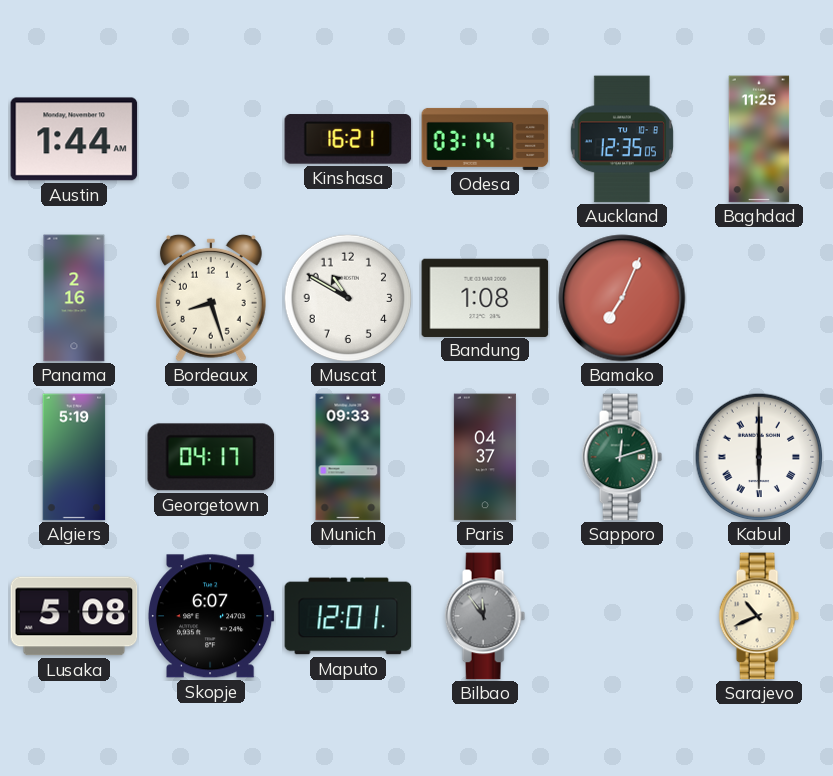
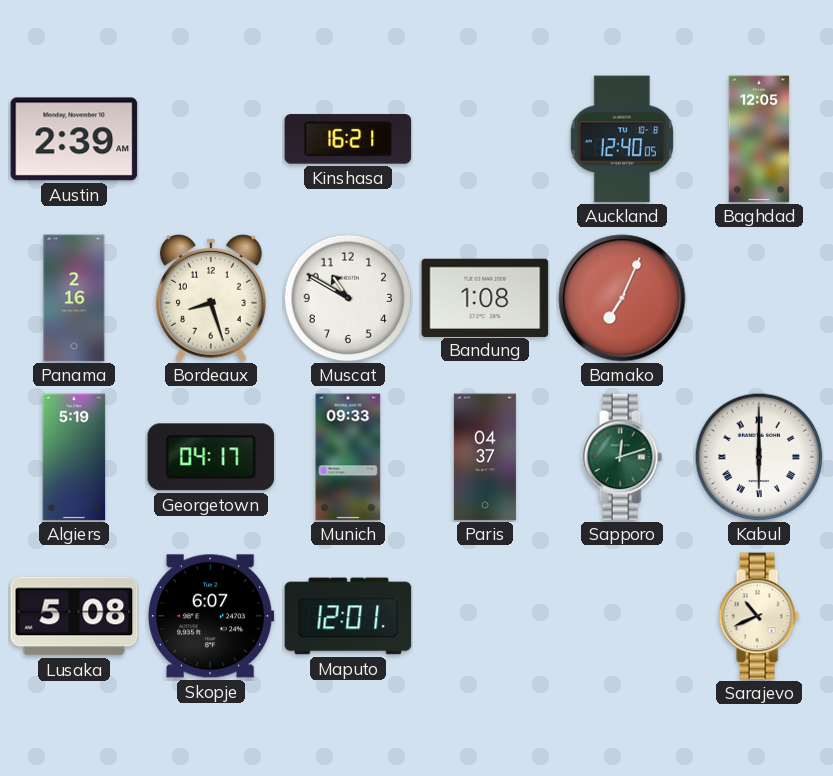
Austin: 1:44 -> 2:39
Odesa: 03:14 -> none
Auckland: 12:35 -> 12:40
Baghdad: 11:25 -> 12:05
Bilbao: 11:54 -> none
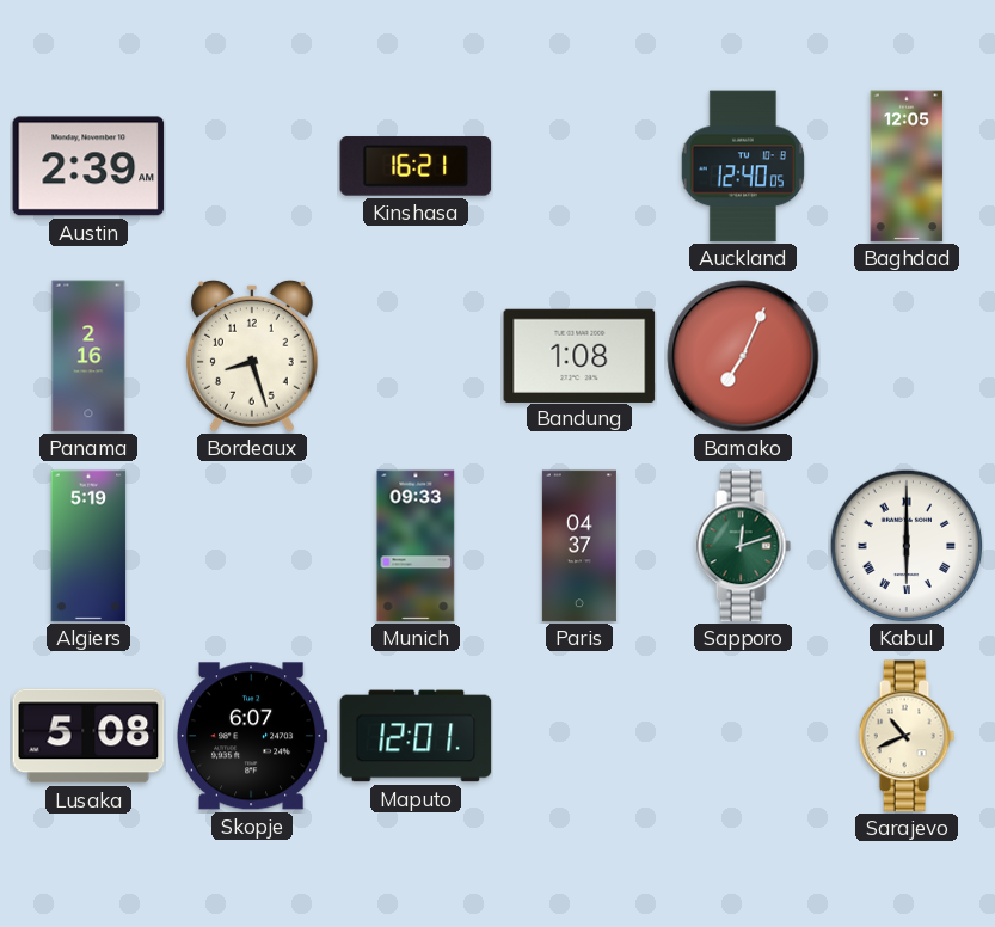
Muscat: 10:50 -> none
Georgetown: 04:17 -> none
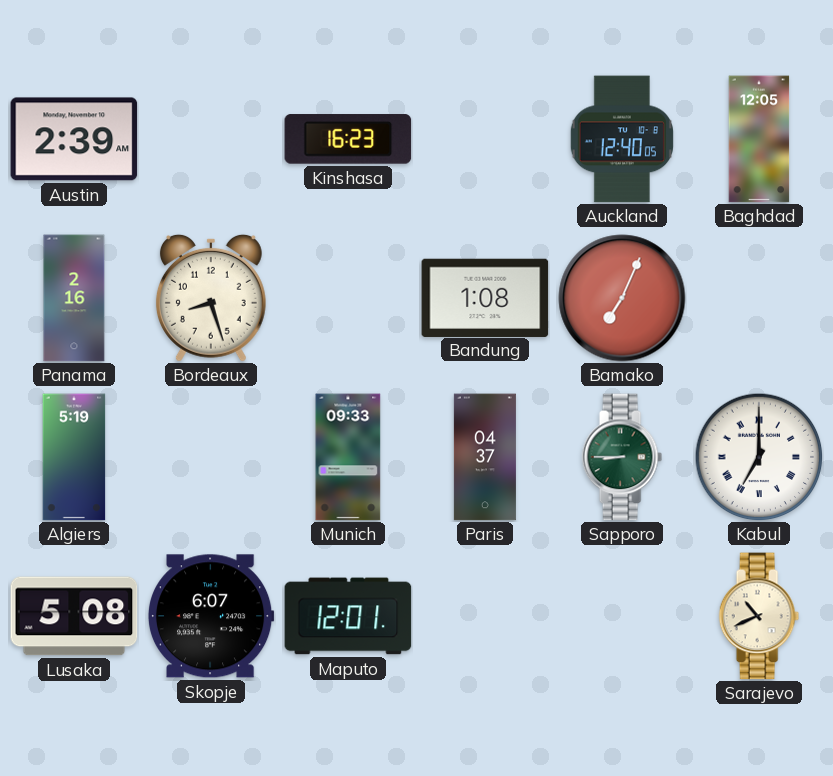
Kinshasa: 16:21 -> 16:23
Sapporo: 12:12 -> 8:45
Kabul: 6:00 -> 7:00
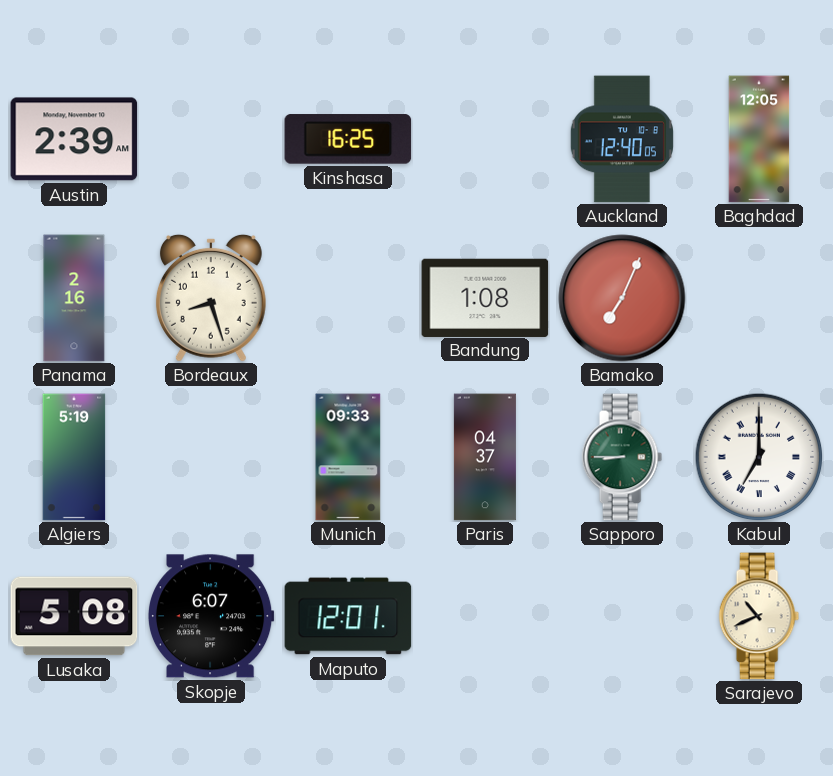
Kinshasa: 16:23 -> 16:25
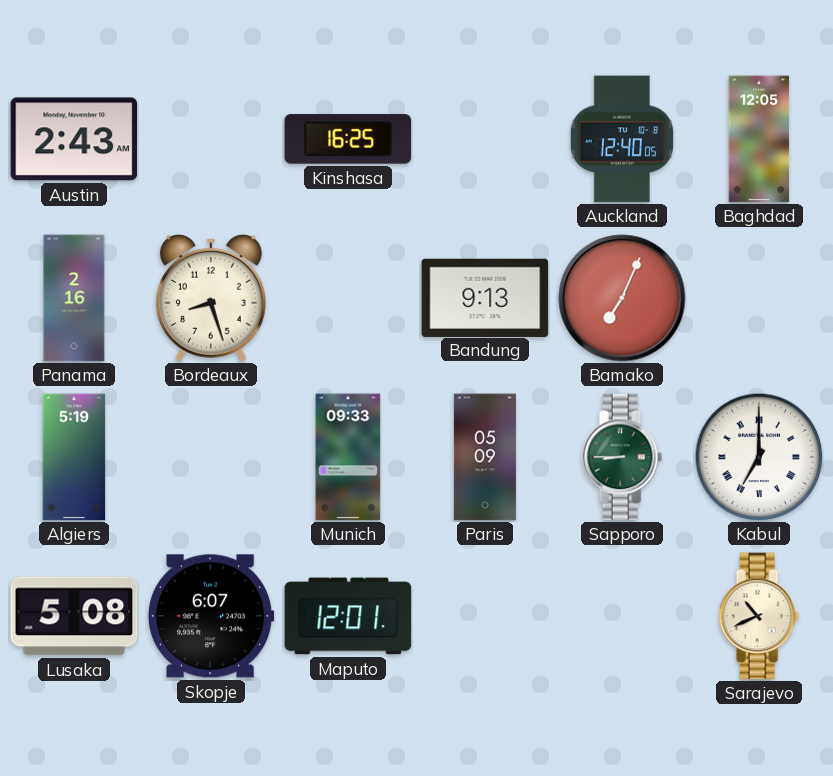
Austin: 2:39 -> 2:43
Bandung: 1:08 -> 9:13
Paris: 04:37 -> 05:09
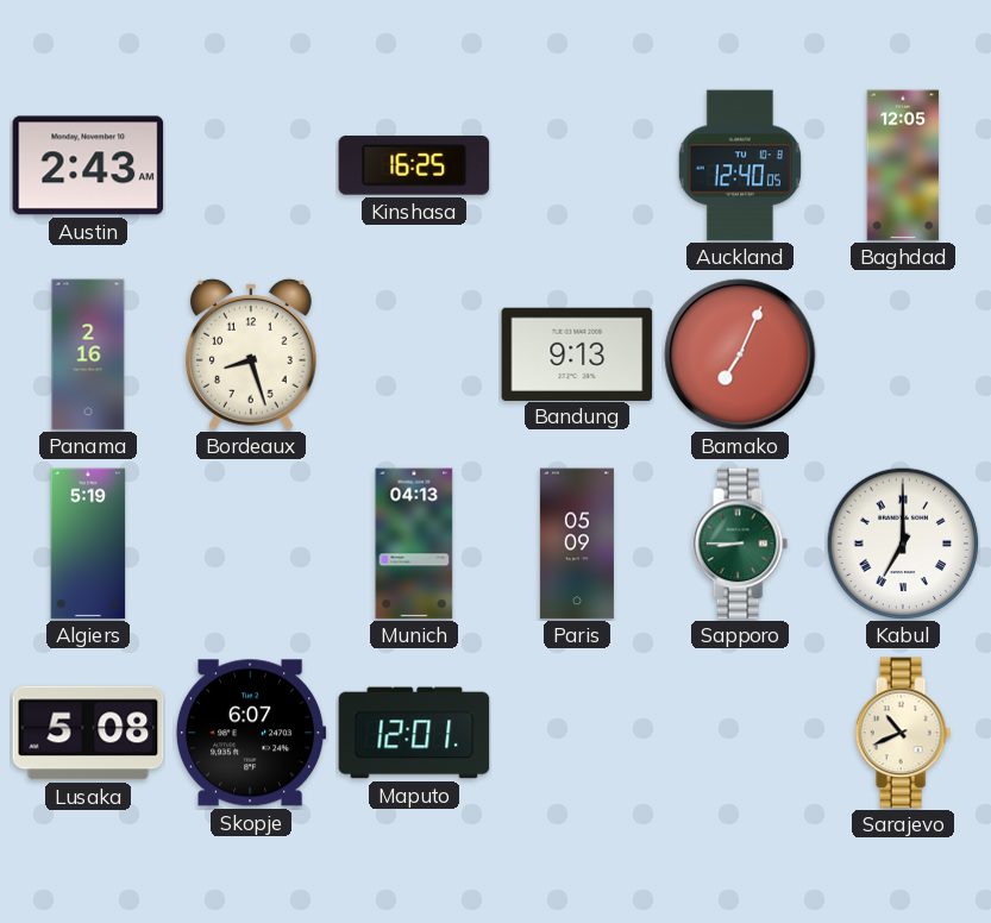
Munich: 09:33 -> 04:13
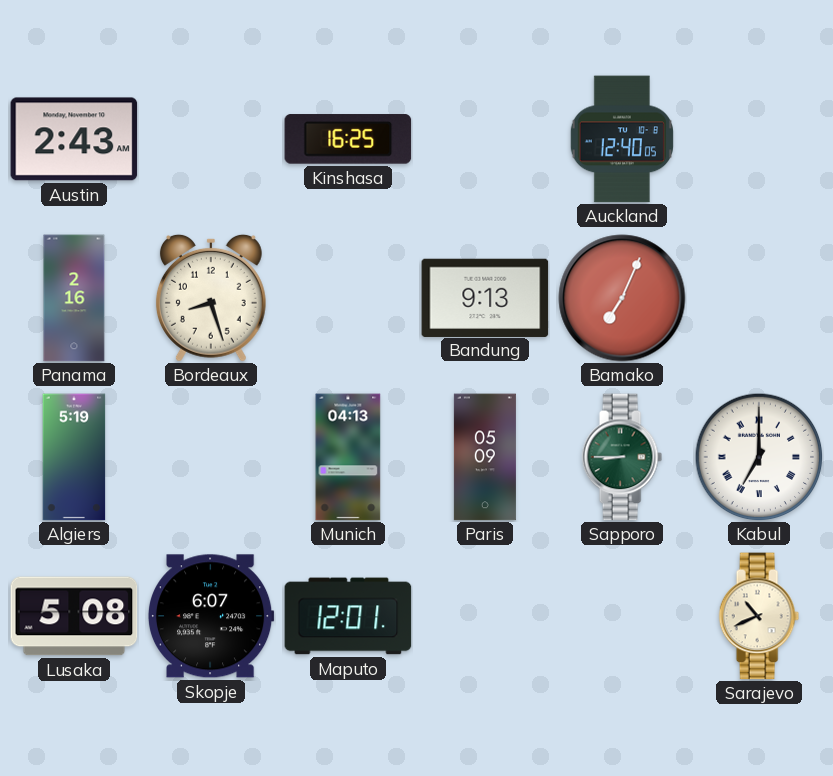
Baghdad: 12:05 -> none
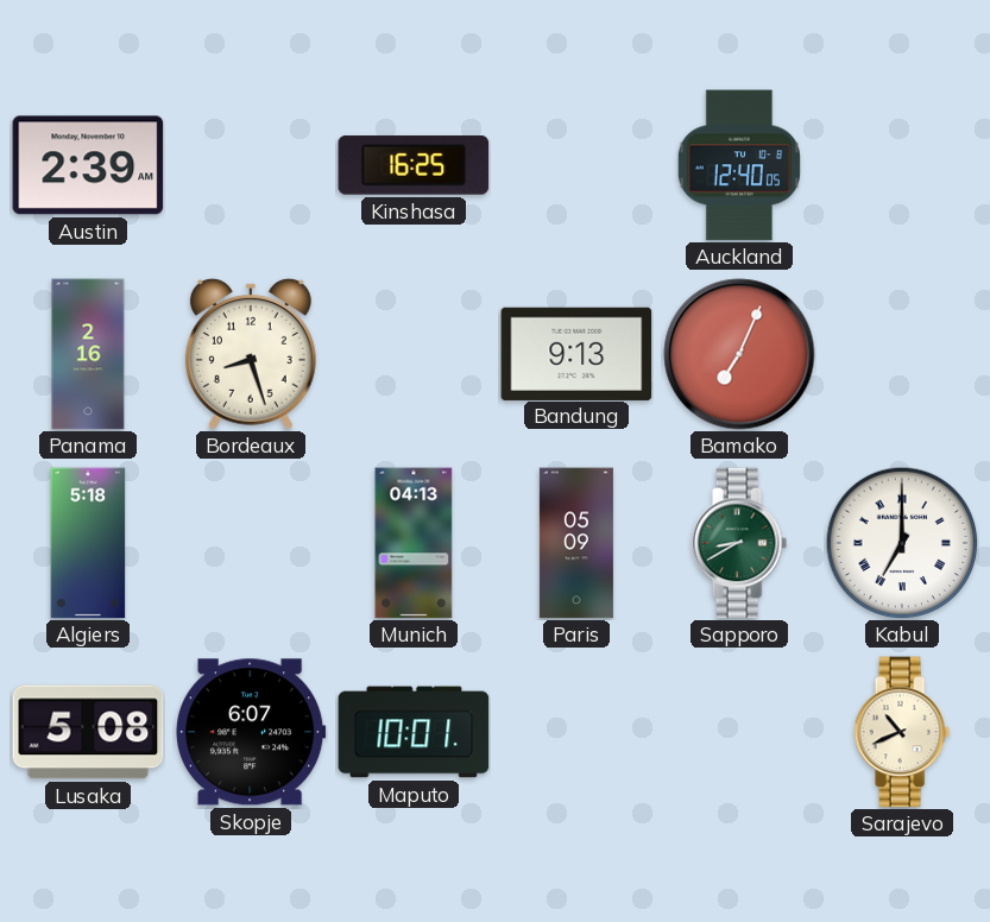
Austin: 2:43 -> 2:39
Algiers: 5:19 -> 5:18
Sapporo: 8:45 -> 8:40
Maputo: 12:01 -> 10:01
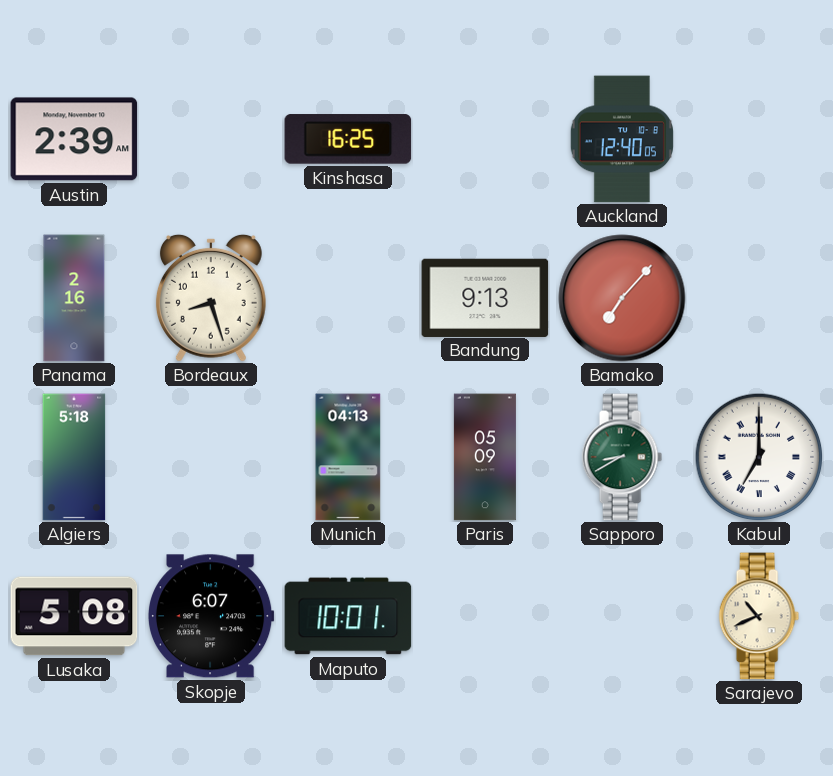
Bamako: 7:04 -> 7:07
